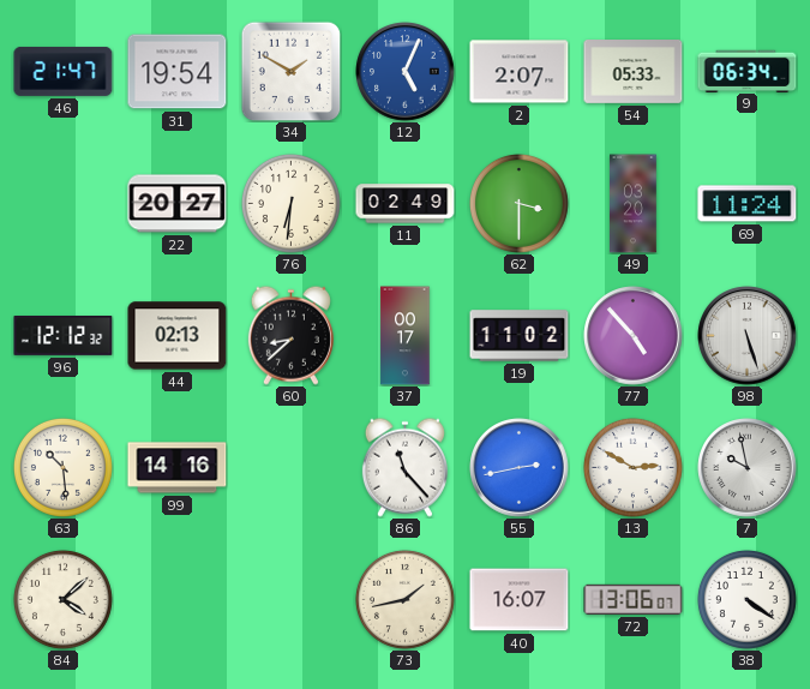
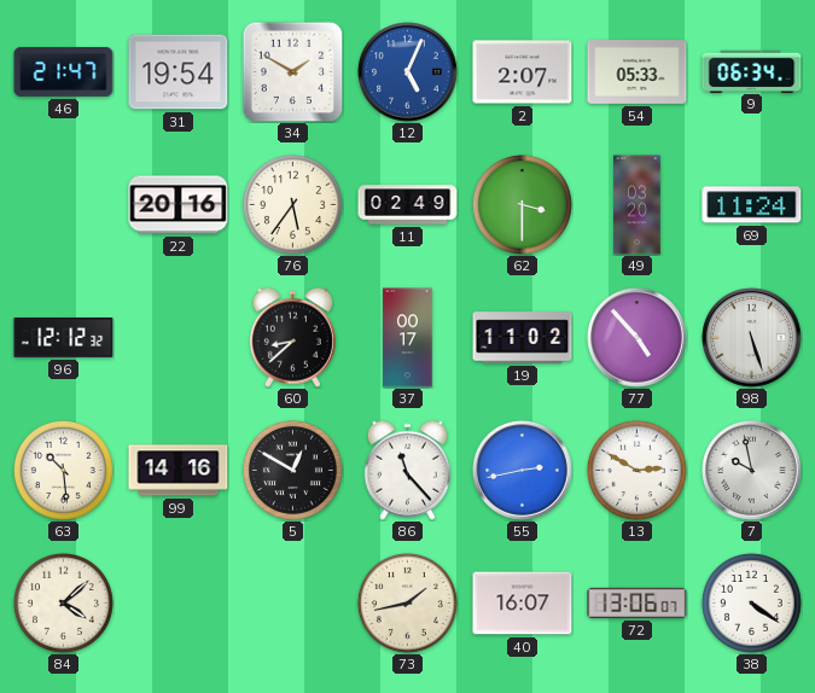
22: 20:27 -> 20:16
76: 6:31 -> 5:36
44: 02:13 -> none
5: none -> 12:50
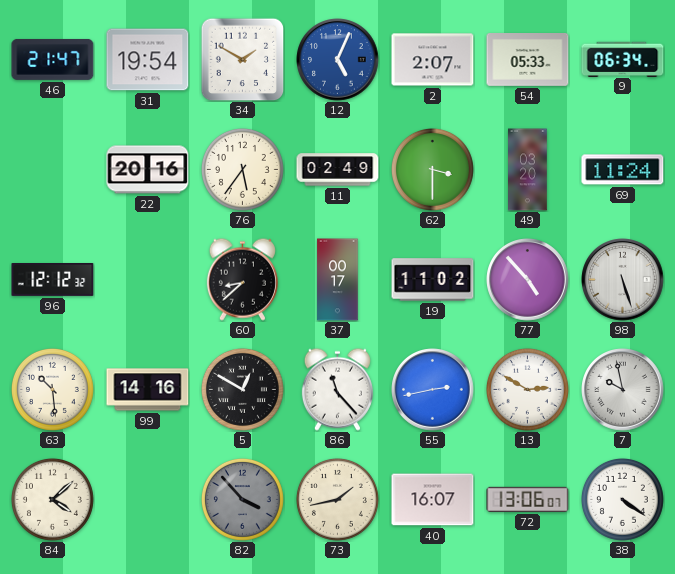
82: none -> 3:53
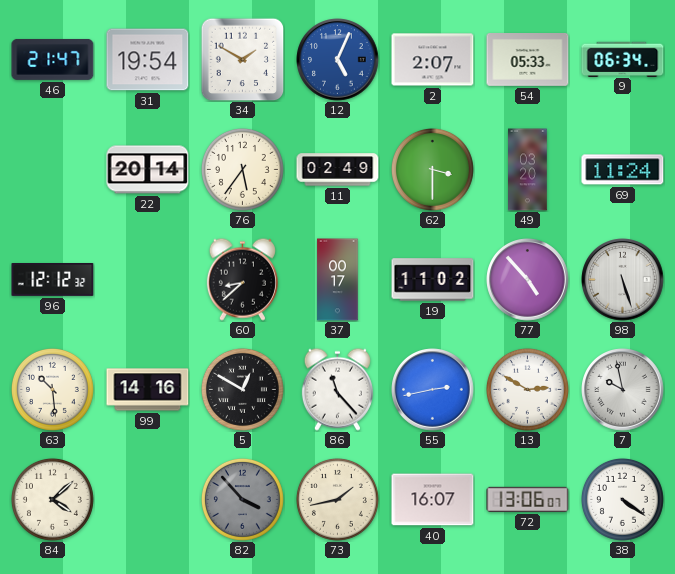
22: 20:16 -> 20:14
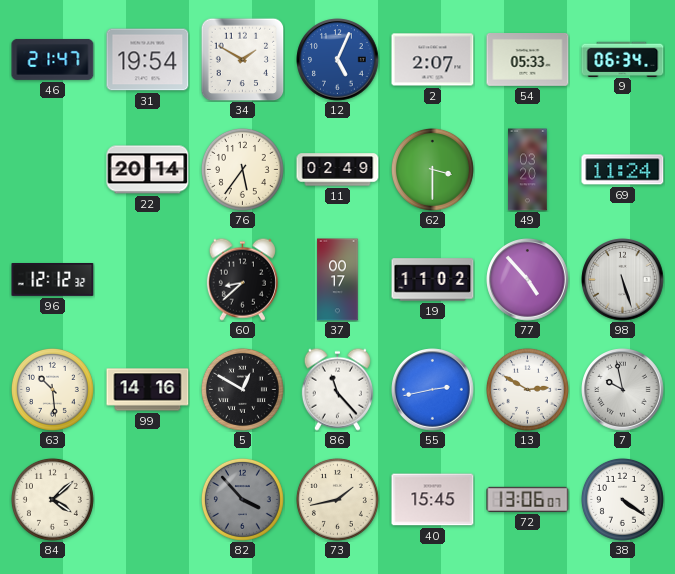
40: 16:07 -> 15:45
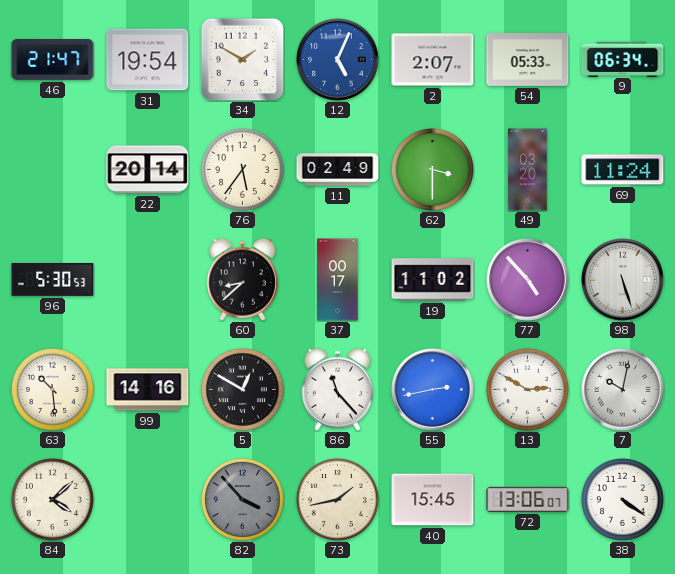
96: 12:12 -> 5:30
7: 9:58 -> 10:02
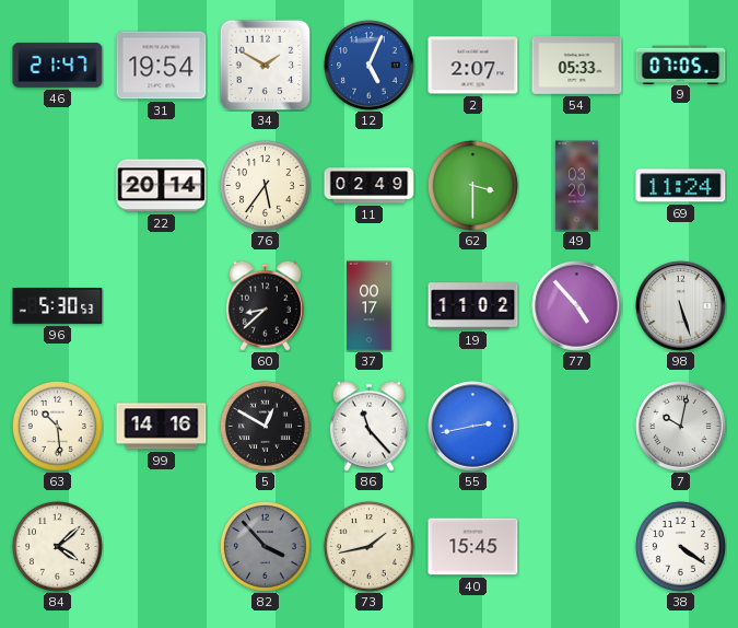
9: 06:34 -> 07:05
13: 2:50 -> none
72: 13:06 -> none
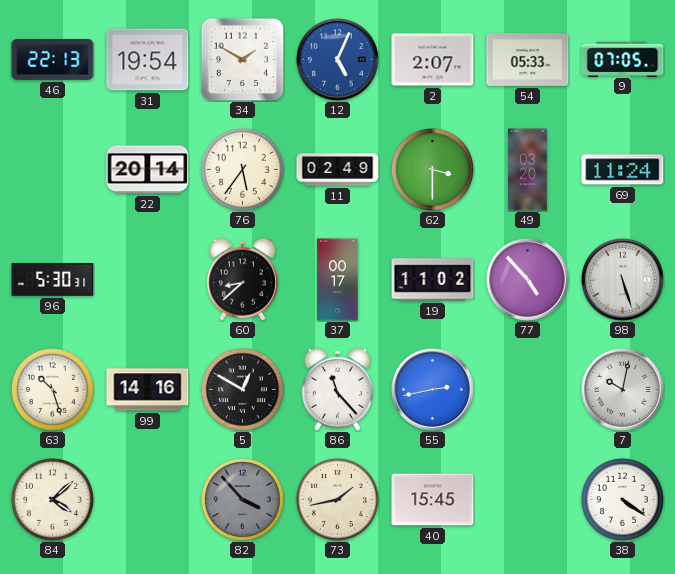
46: 21:47 -> 22:13
96: 5:30:53 -> 5:30:31
63: 10:29 -> 10:27
